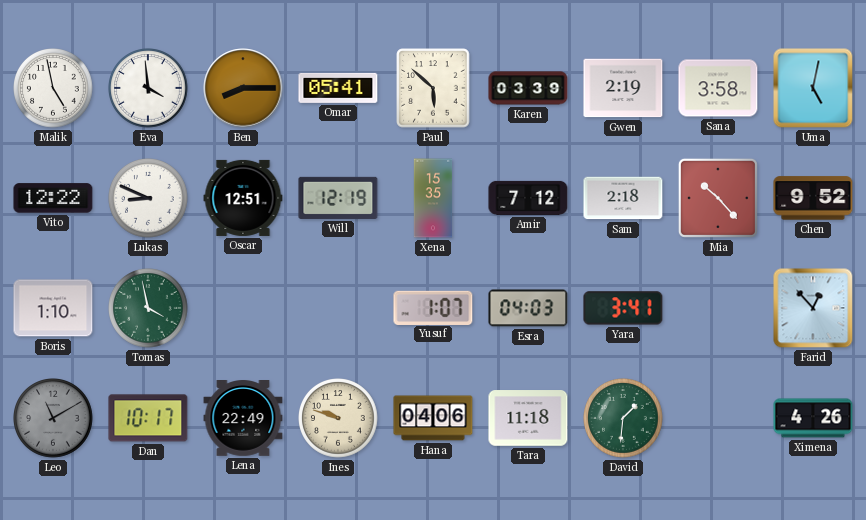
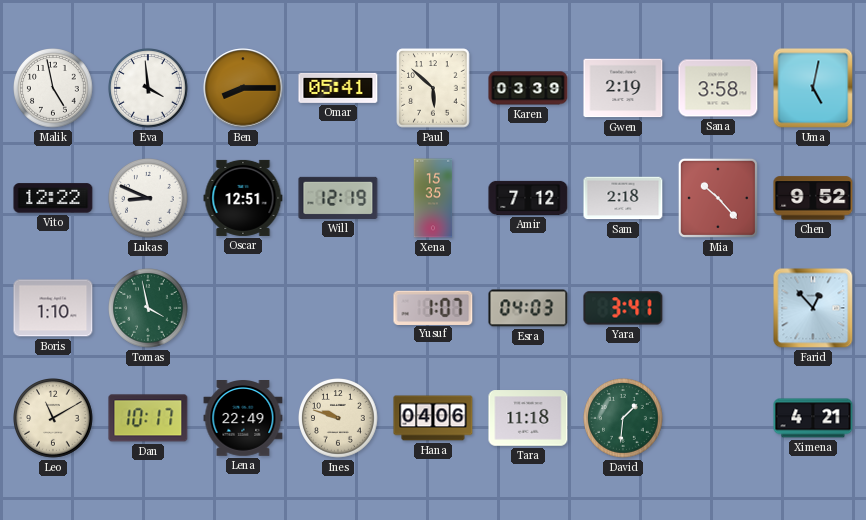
Leo dial: grey -> cream
Ximena: 4:26 -> 4:21
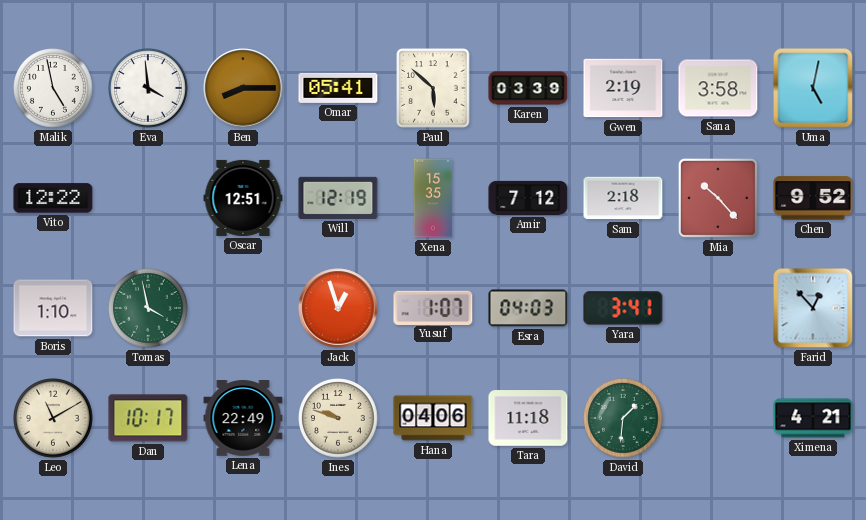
Lukas: 8:49 -> none
Jack: none -> 12:57
